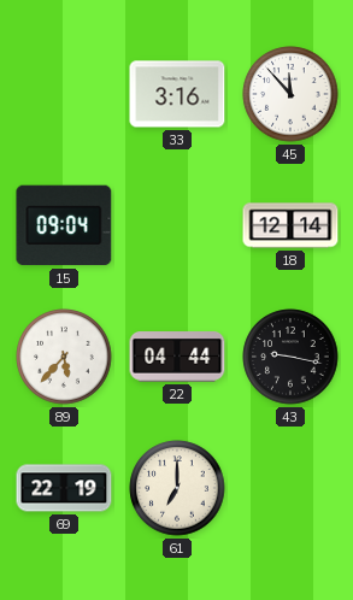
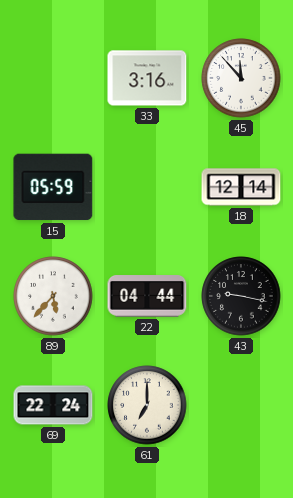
15: 09:04 -> 05:59
69: 22:19 -> 22:24
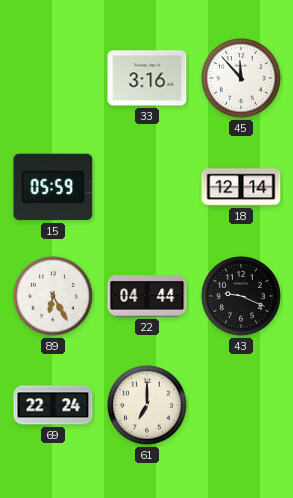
89: 5:37 -> 6:25
43: 9:17 -> 9:19
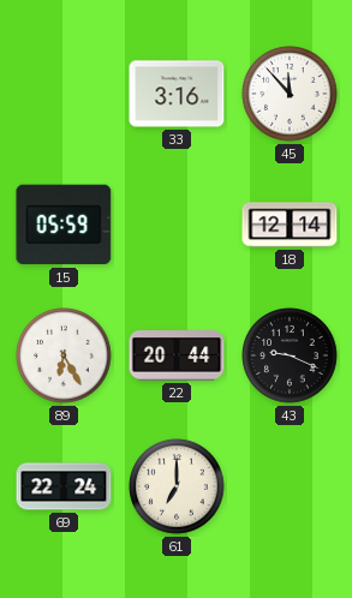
22: 04:44 -> 20:44
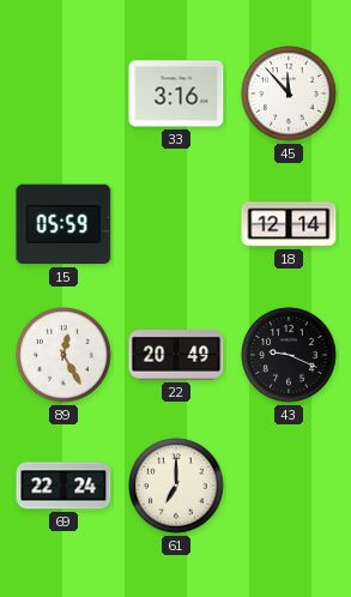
89: 6:25 -> 12:25
22: 20:44 -> 20:49
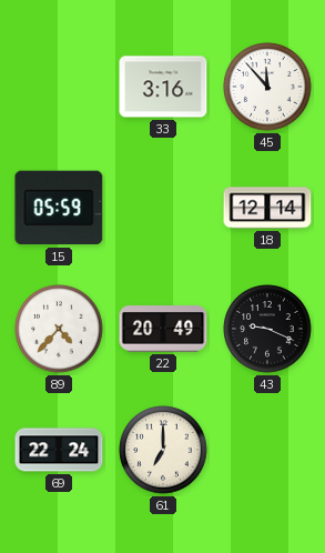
89: 12:25 -> 4:37
